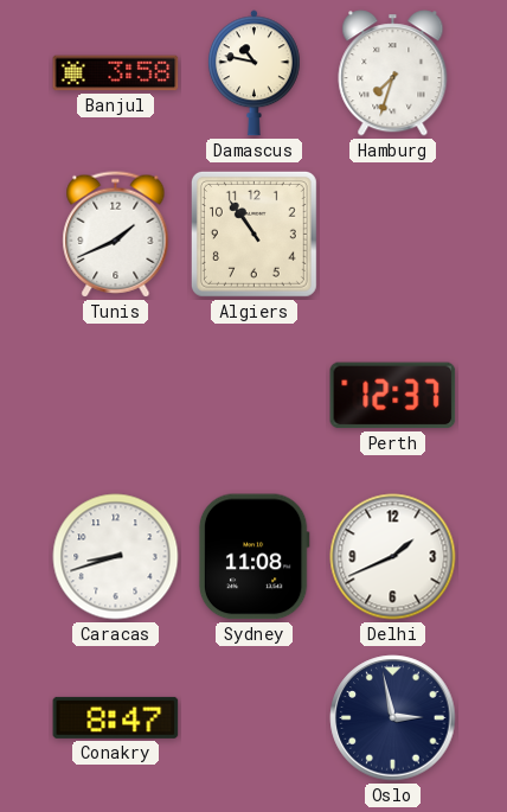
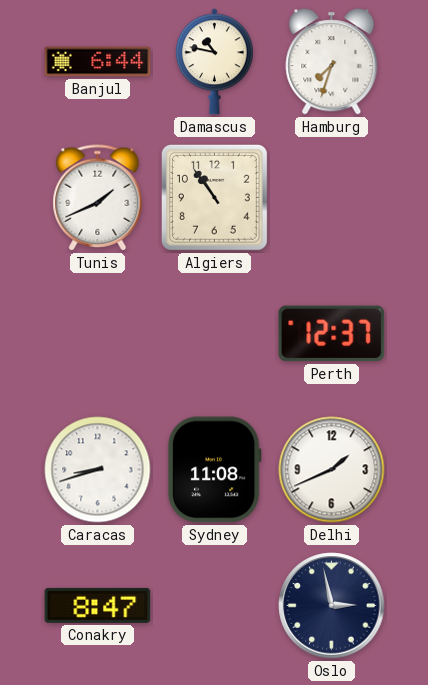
Banjul: 3:58 -> 6:44
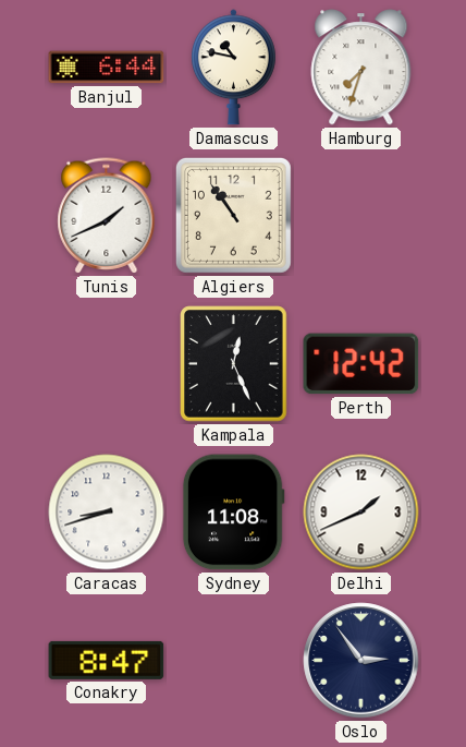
Kampala: none -> 12:26
Perth: 12:37 -> 12:42
Oslo: 2:58 -> 2:54
